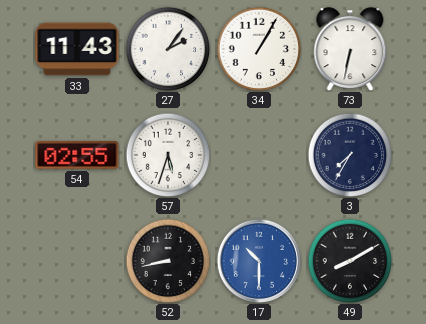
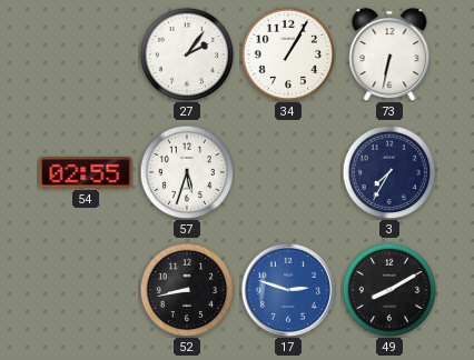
33: 11:43 -> none
17: 10:30 -> 2:48
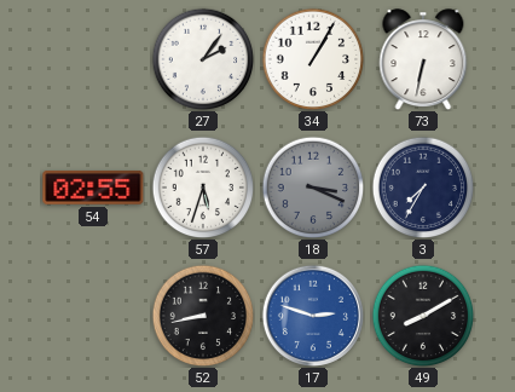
18: none -> 3:19
